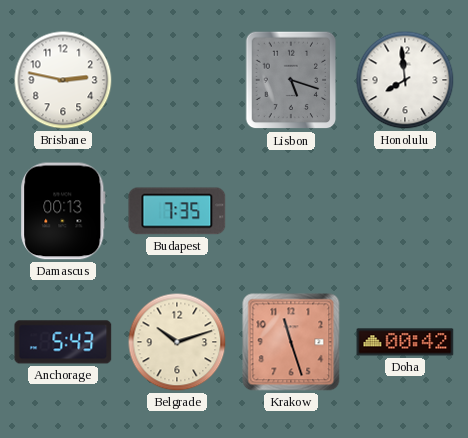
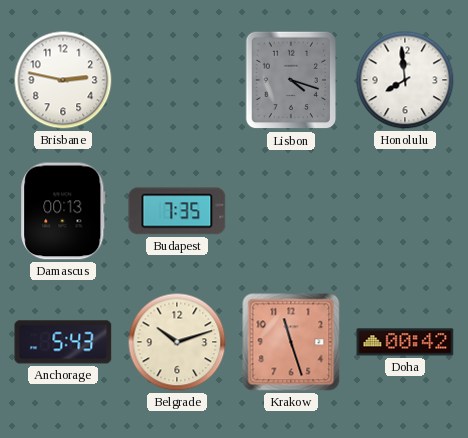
Lisbon: 5:18 -> 4:18
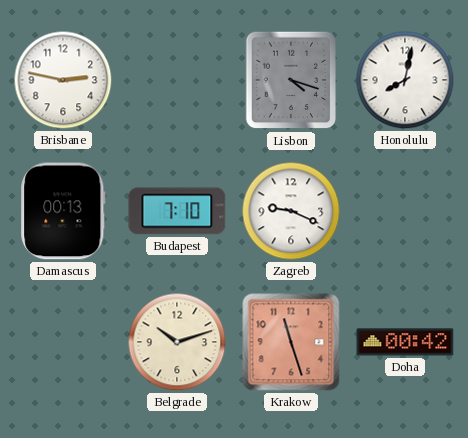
Honolulu: 7:59 -> 8:02
Budapest: 7:35 -> 7:10
Zagreb: none -> 9:19
Anchorage: 5:43 -> none
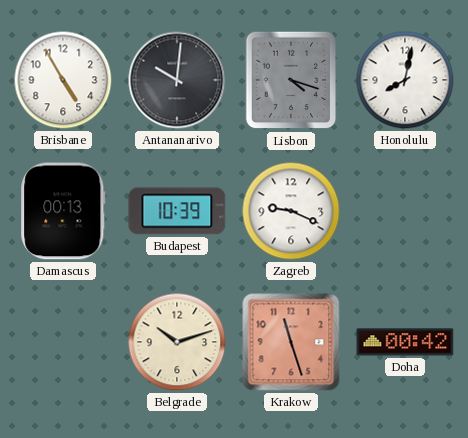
Brisbane: 2:47 -> 4:55
Antananarivo: none -> 10:01
Budapest: 7:10 -> 10:39
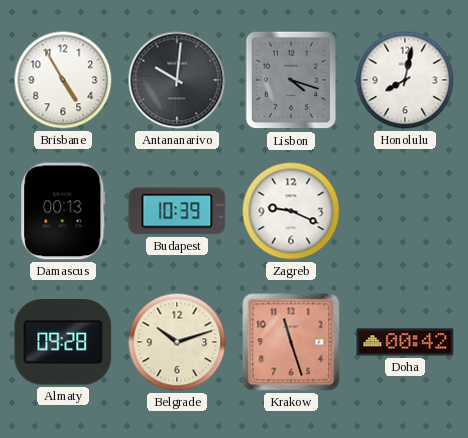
Almaty: none -> 09:28
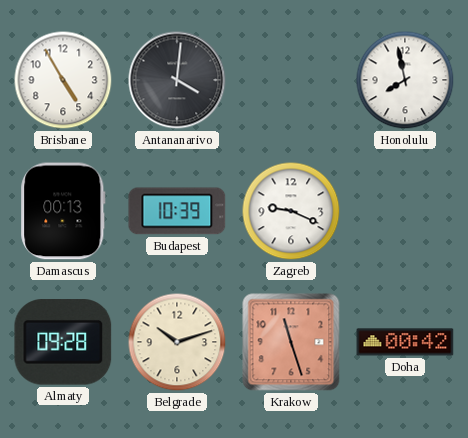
Antananarivo: 10:01 -> 4:01
Lisbon: 4:18 -> none
Honolulu: 8:02 -> 7:58
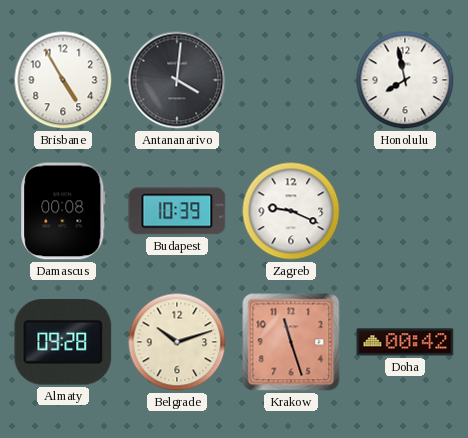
Damascus: 00:13 -> 00:08
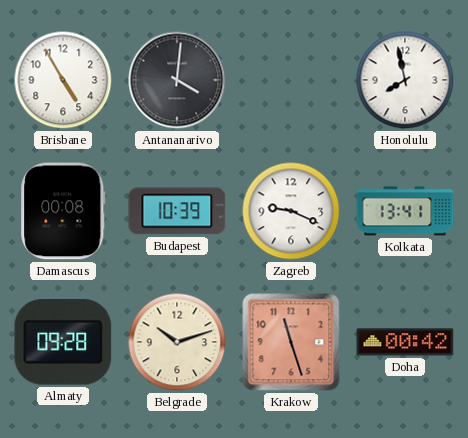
Kolkata: none -> 13:41
